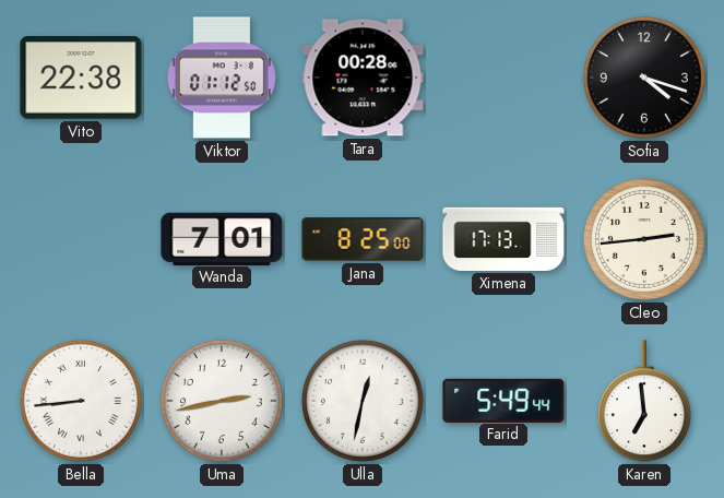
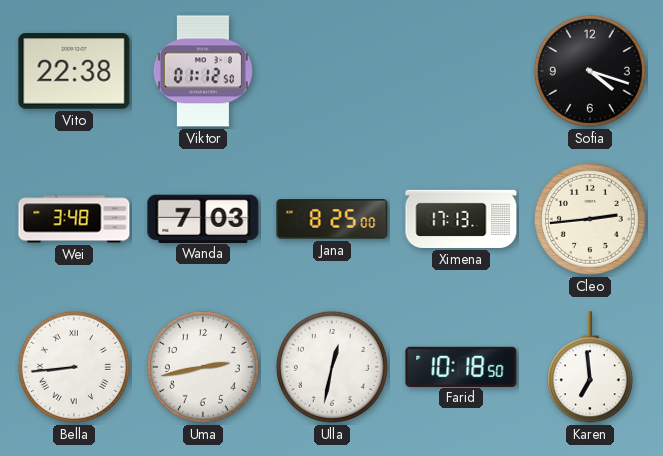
Tara: 00:28 -> none
Wei: none -> 3:48
Wanda: 7:01 -> 7:03
Farid: 5:49 -> 10:18
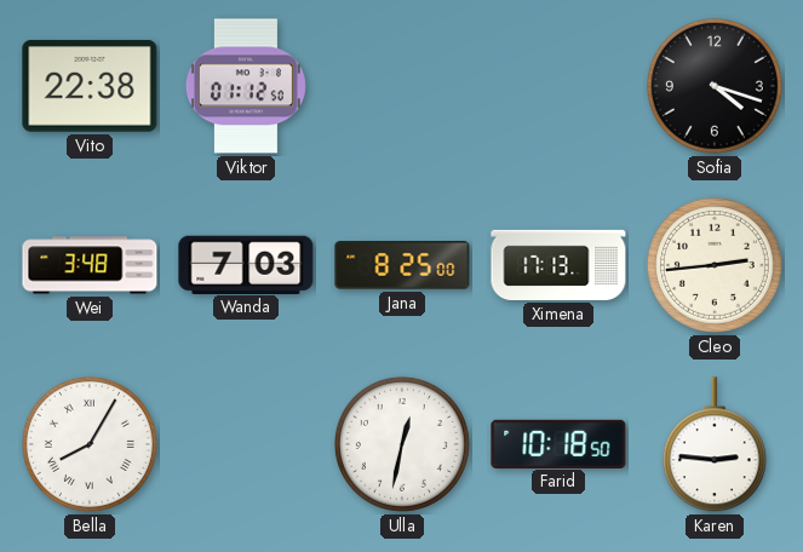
Bella: 8:44 -> 8:05
Uma: 2:43 -> none
Karen: 6:59 -> 2:46
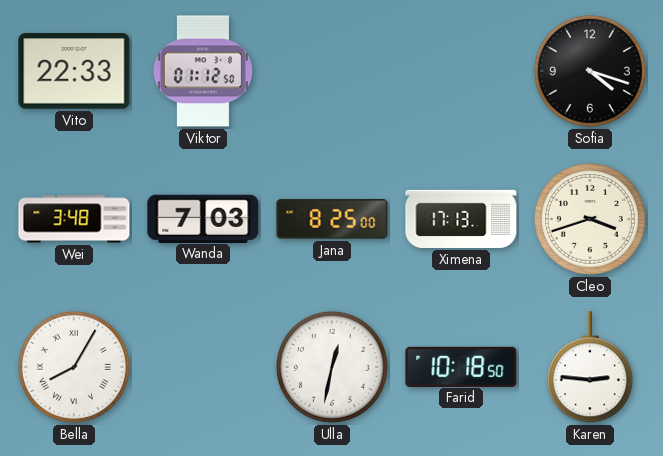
Vito: 22:38 -> 22:33
Cleo: 2:44 -> 3:42
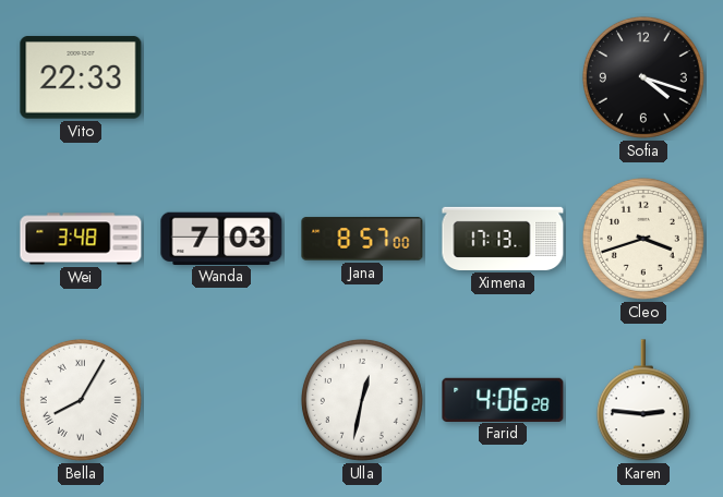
Viktor: 01:12 -> none
Jana: 8:25 -> 8:57
Farid: 10:18 -> 4:06
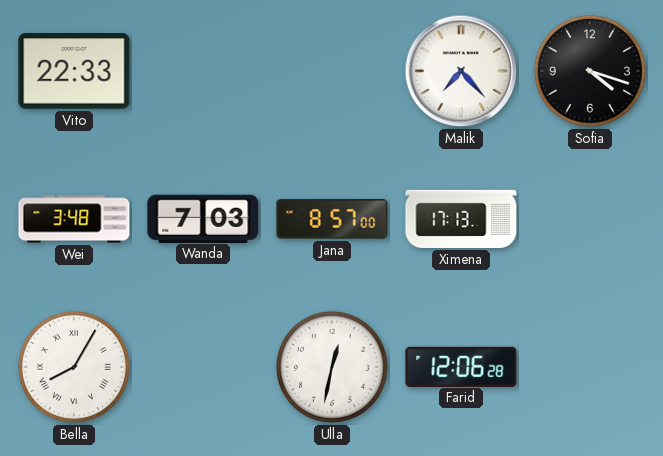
Malik: none -> 7:23
Cleo: 3:42 -> none
Farid: 4:06 -> 12:06
Karen: 2:46 -> none
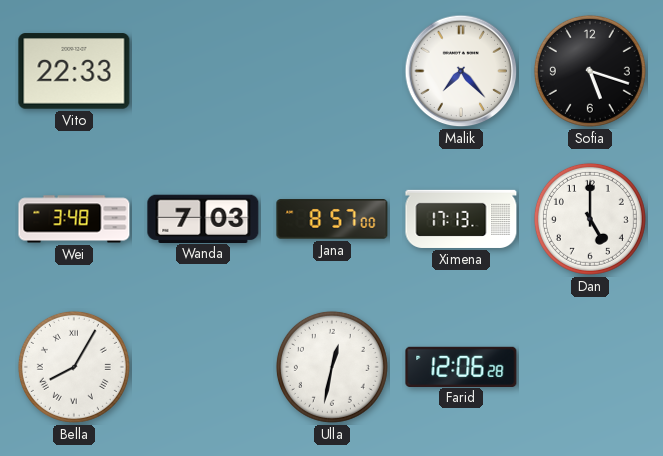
Sofia: 4:18 -> 5:18
Dan: none -> 5:00
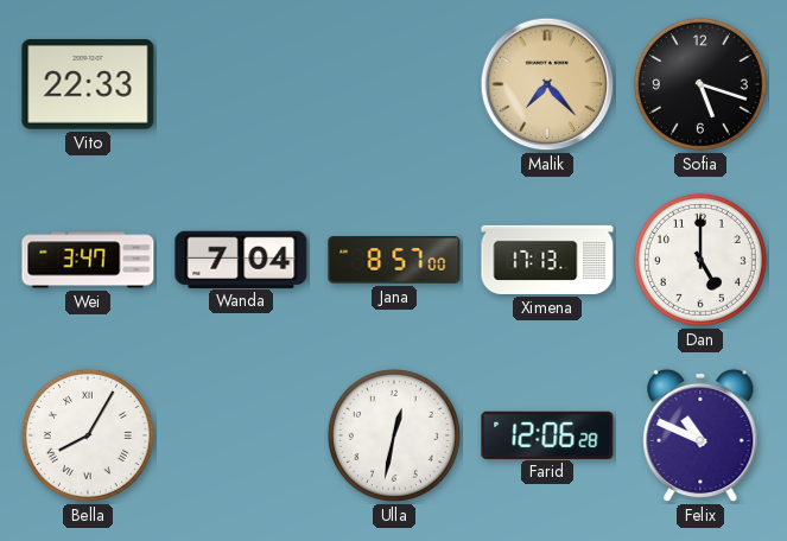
Malik dial: white -> champagne
Wei: 3:48 -> 3:47
Wanda: 7:03 -> 7:04
Felix: none -> 10:49
